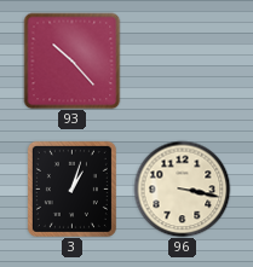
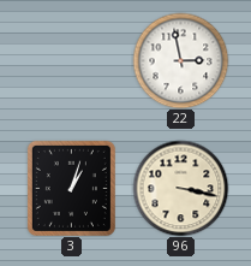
93: 10:23 -> none
22: none -> 2:58
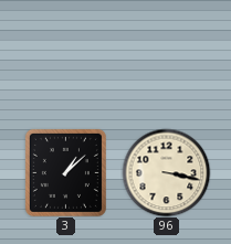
22: 2:58 -> none
3: 1:03 -> 1:08
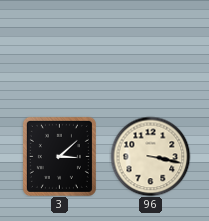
3: 1:08 -> 3:08
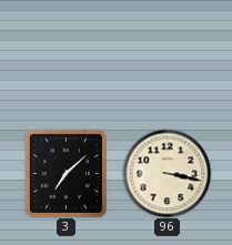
3: 3:08 -> 7:08
